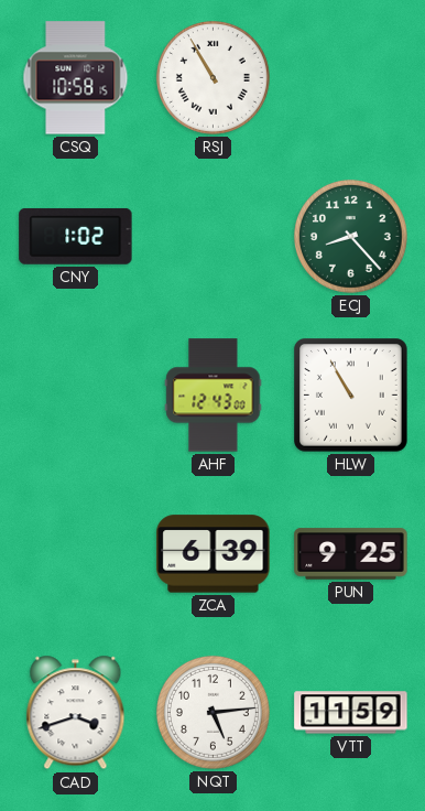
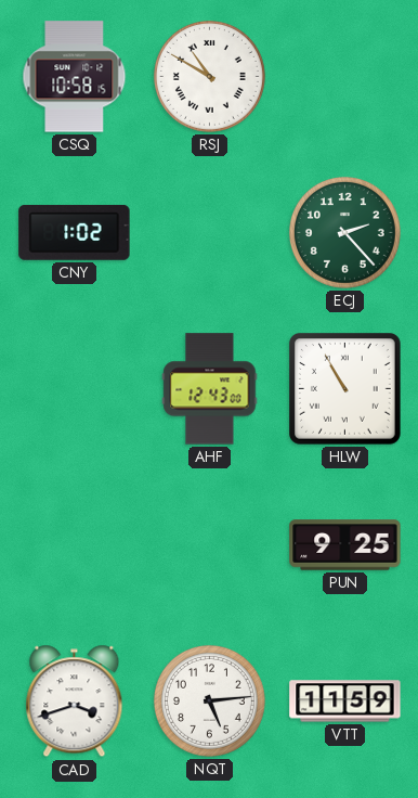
RSJ: 10:55 -> 10:50
ECJ: 8:23 -> 2:23
ZCA: 6:39 -> none
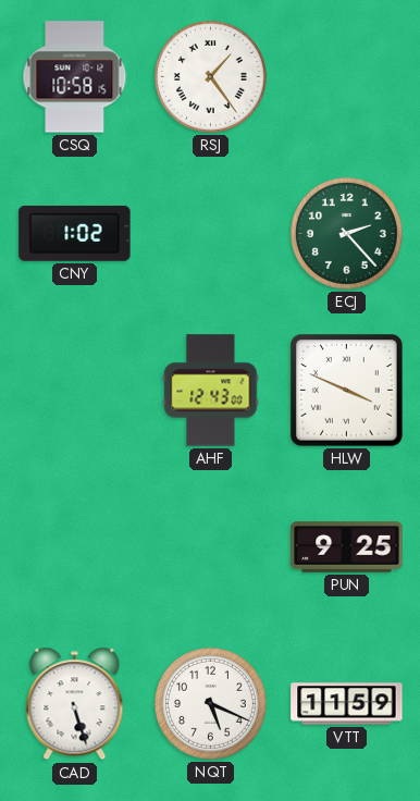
RSJ: 10:50 -> 1:24
HLW: 10:55 -> 3:49
CAD: 3:42 -> 5:27
NQT: 5:14 -> 5:19
